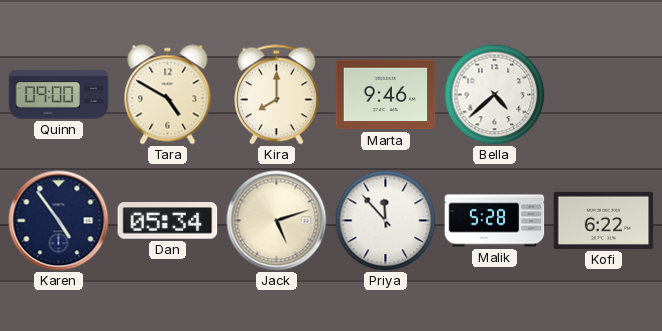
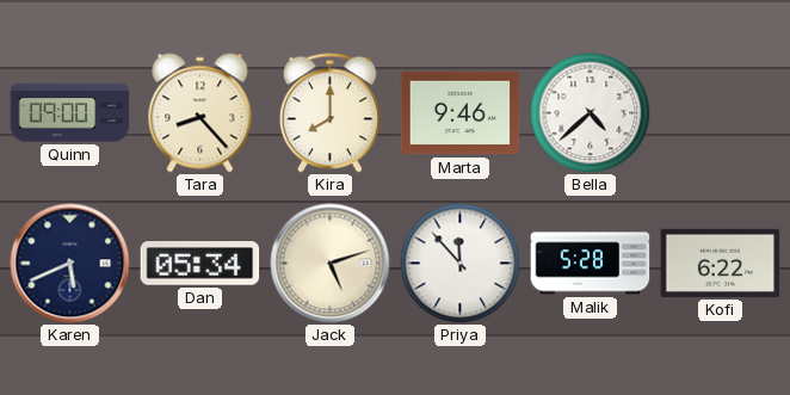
Tara: 4:50 -> 8:23
Karen: 4:54 -> 5:41
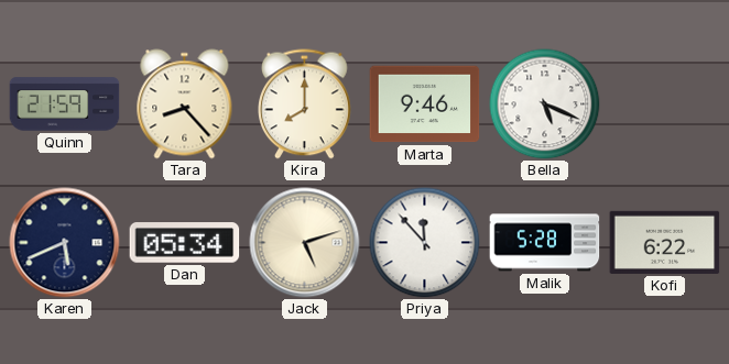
Quinn: 09:00 -> 21:59
Bella: 4:38 -> 5:19
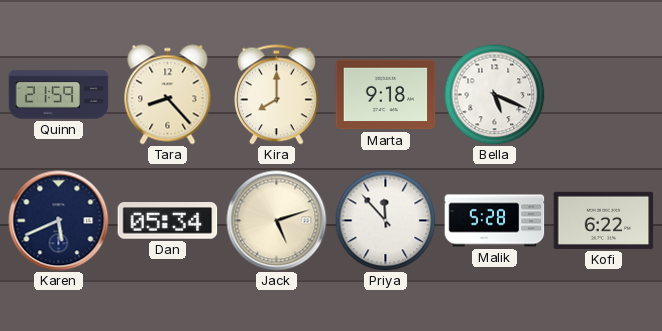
Marta: 9:46 -> 9:18
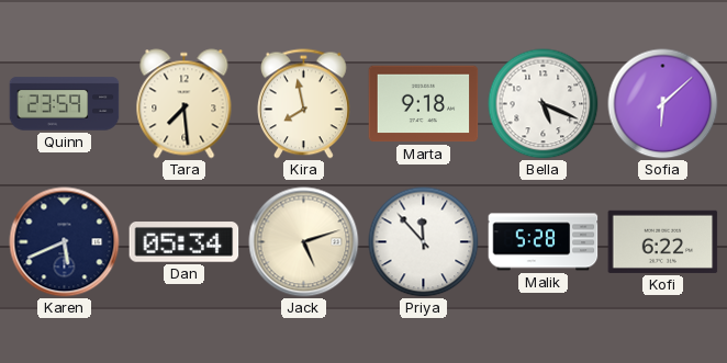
Quinn: 21:59 -> 23:59
Tara: 8:23 -> 7:29
Kira: 8:00 -> 7:58
Sofia: none -> 6:08
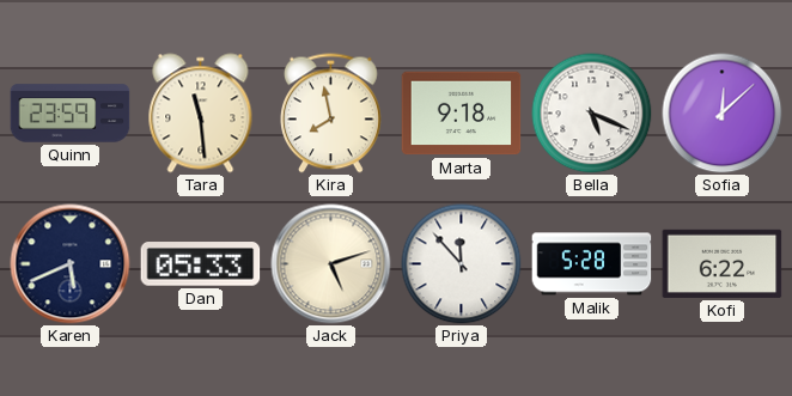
Tara: 7:29 -> 11:29
Sofia: 6:08 -> 12:08
Dan: 05:34 -> 05:33
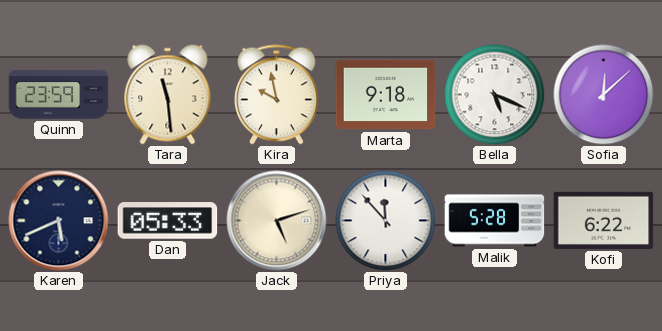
Kira: 7:58 -> 9:58
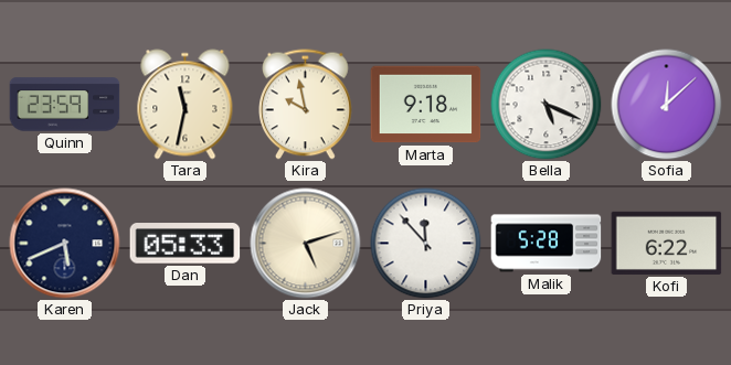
Tara: 11:29 -> 11:32
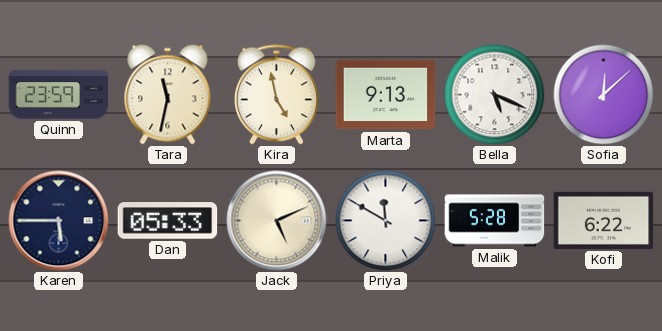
Kira: 9:58 -> 4:58
Marta: 9:18 -> 9:13
Karen: 5:41 -> 5:45
Jack: 5:12 -> 5:11
Priya: 11:53 -> 11:50
